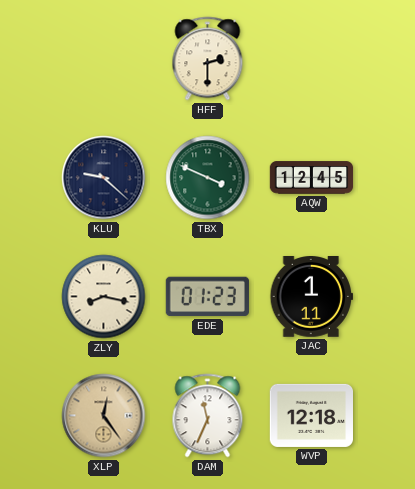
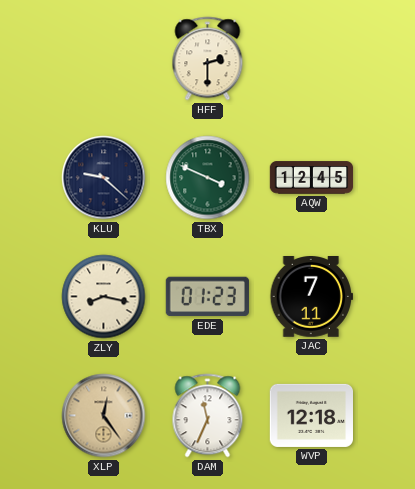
JAC: 1:11 -> 7:11
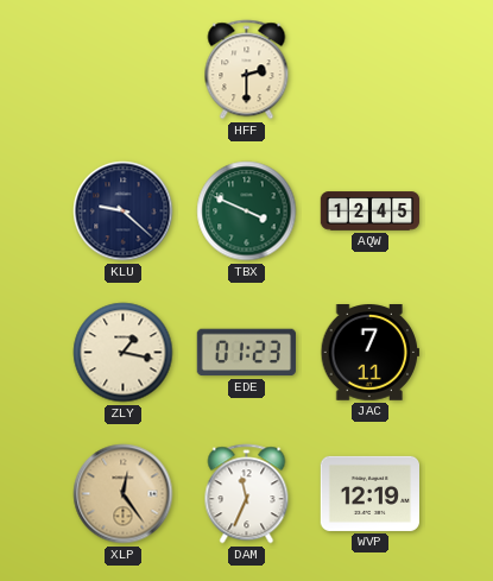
ZLY: 8:17 -> 1:17
WVP: 12:18 -> 12:19
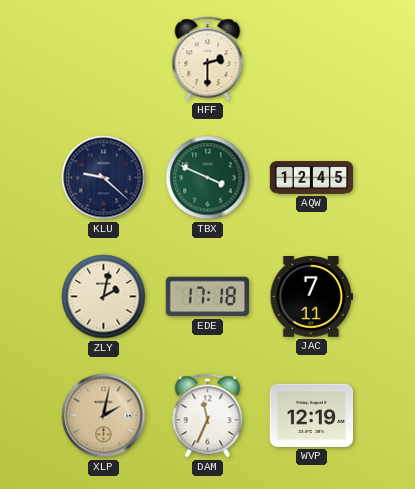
ZLY: 1:17 -> 2:02
EDE: 01:23 -> 17:18
XLP: 12:24 -> 2:02
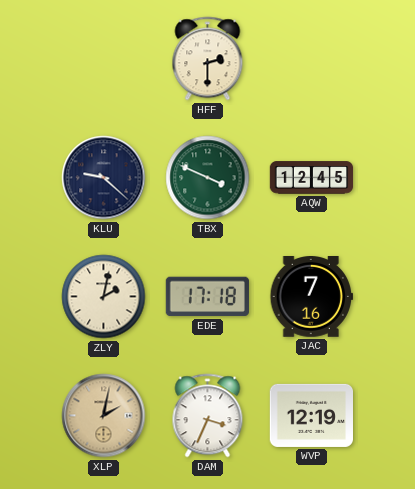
JAC: 7:11 -> 7:16
DAM: 11:34 -> 3:34
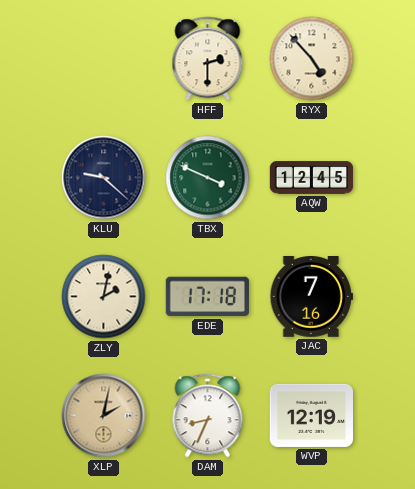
RYX: none -> 4:53
DAM: 3:34 -> 8:34
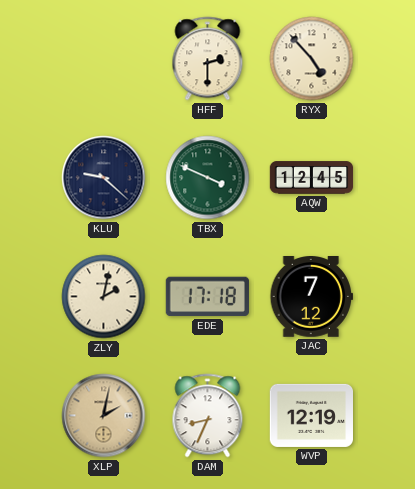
JAC: 7:16 -> 7:12
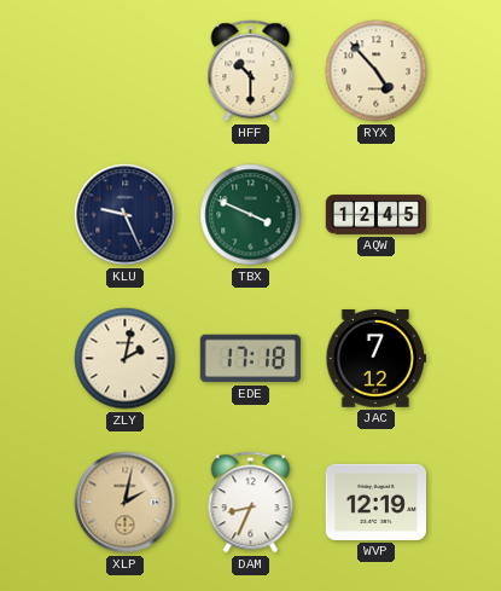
HFF: 2:30 -> 10:30
KLU: 9:22 -> 9:26
